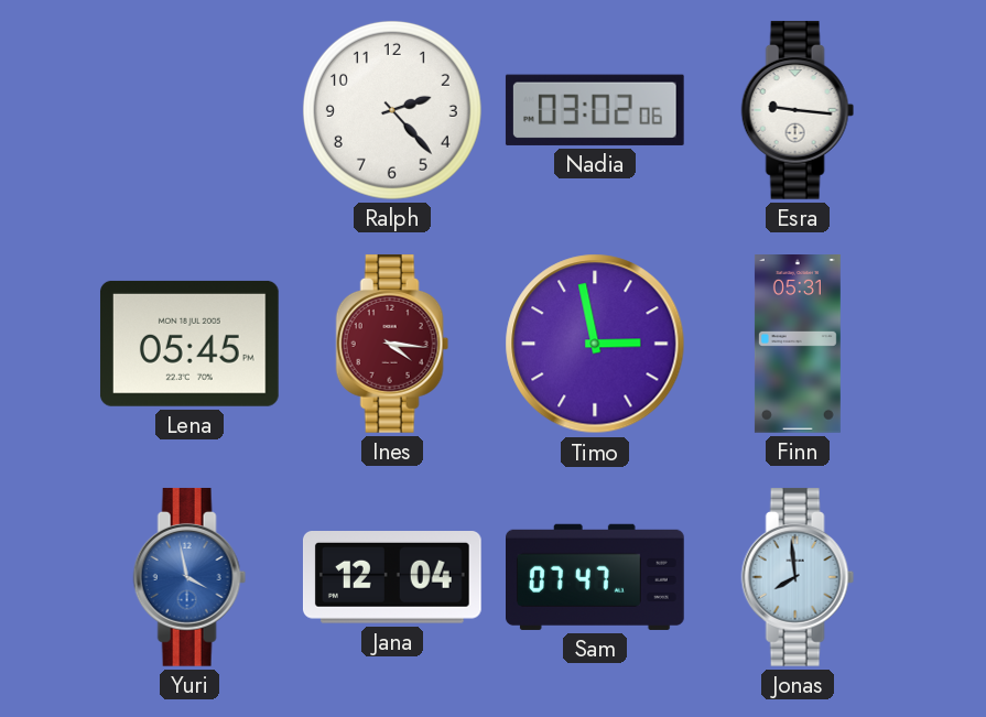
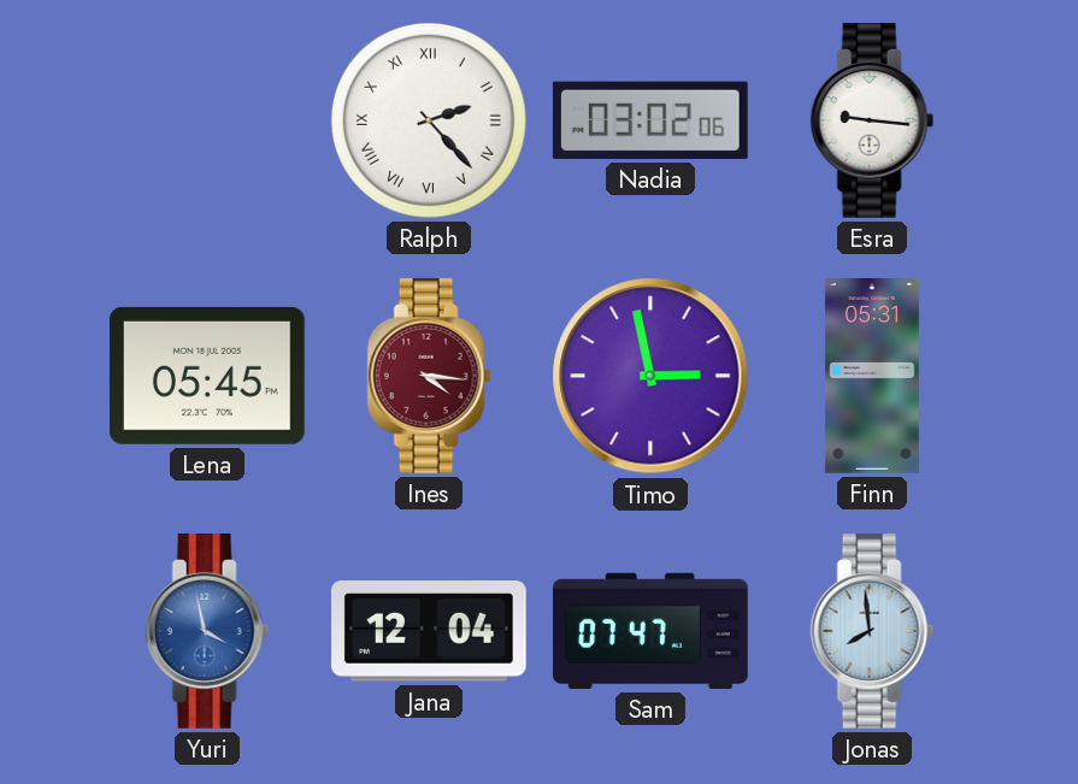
Ralph numerals: Arabic -> Roman
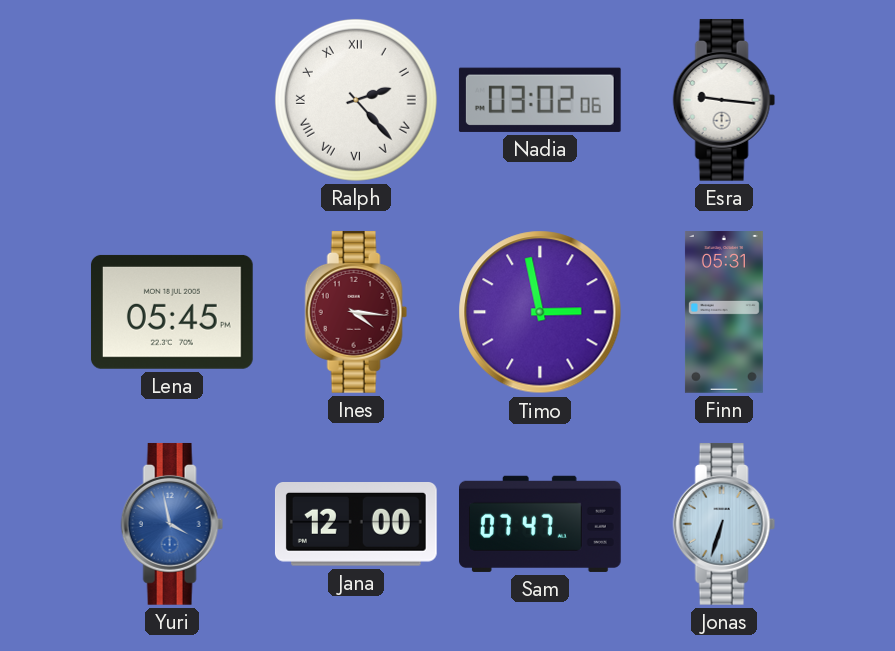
Jana: 12:04 -> 12:00
Jonas: 7:59 -> 6:33
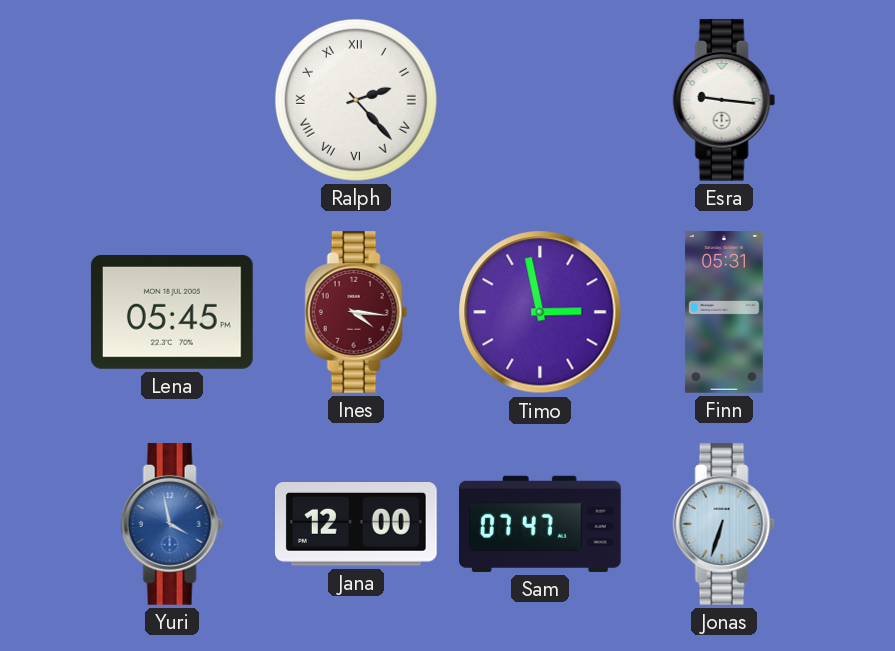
Nadia: 03:02 -> none
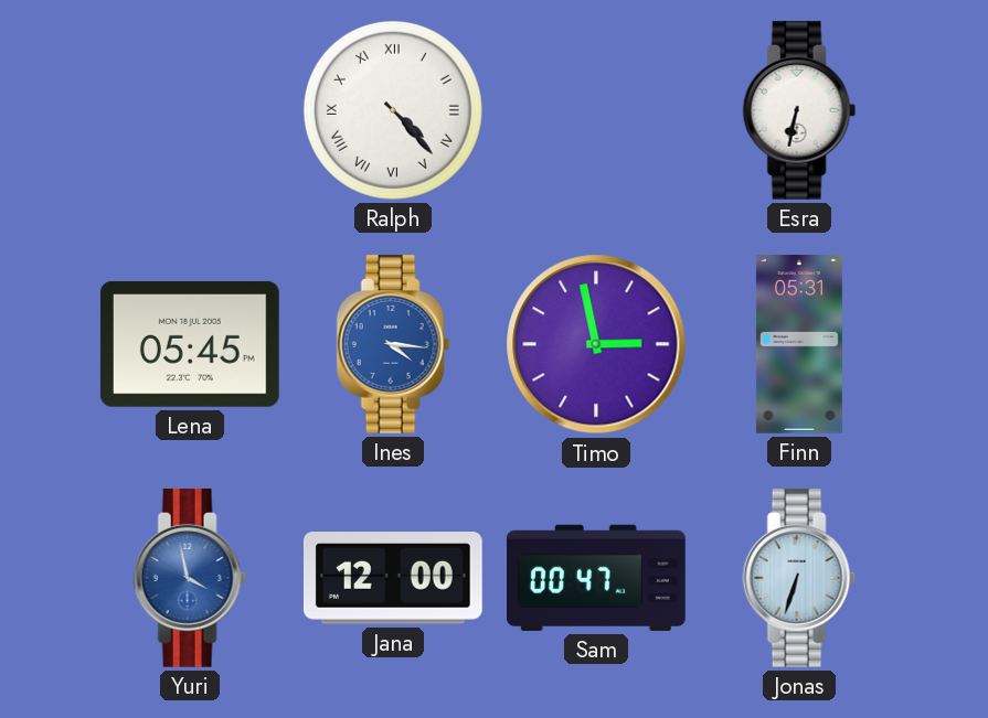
Ralph: 2:23 -> 4:23
Esra: 9:16 -> 6:32
Ines dial: burgundy -> blue
Sam: 07:47 -> 00:47
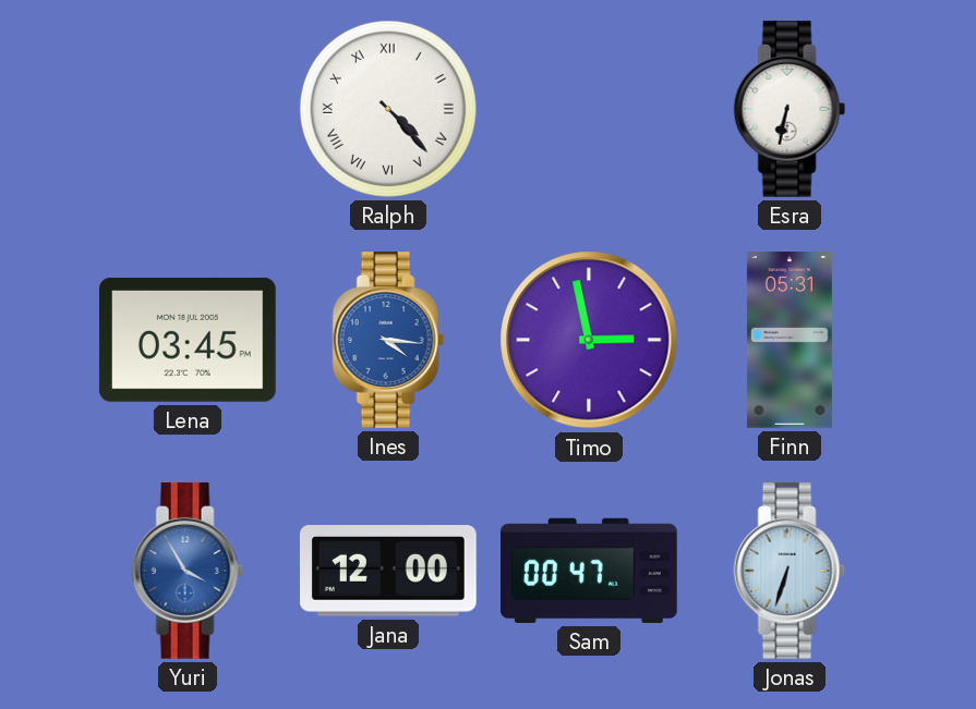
Lena: 05:45 -> 03:45
Yuri: 3:58 -> 3:55
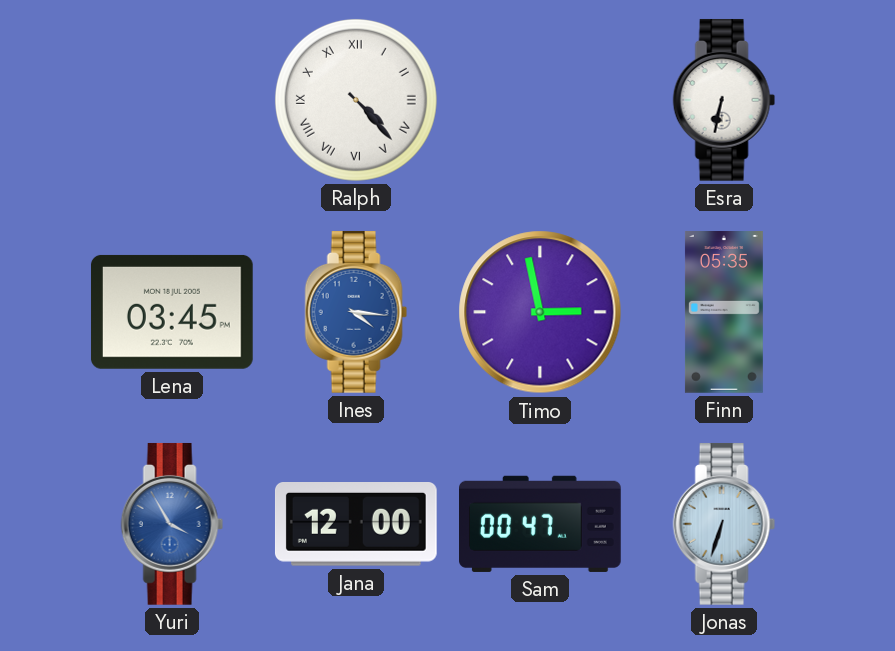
Finn: 05:31 -> 05:35
